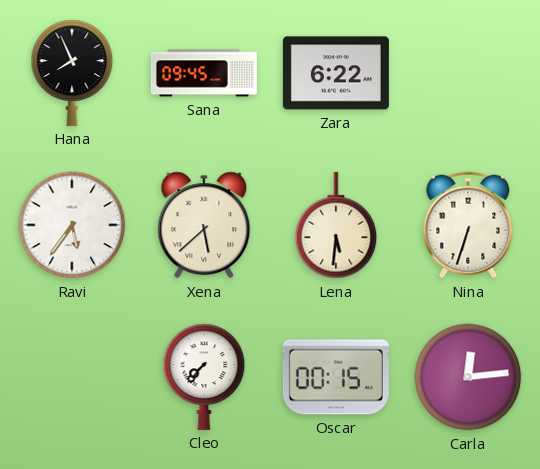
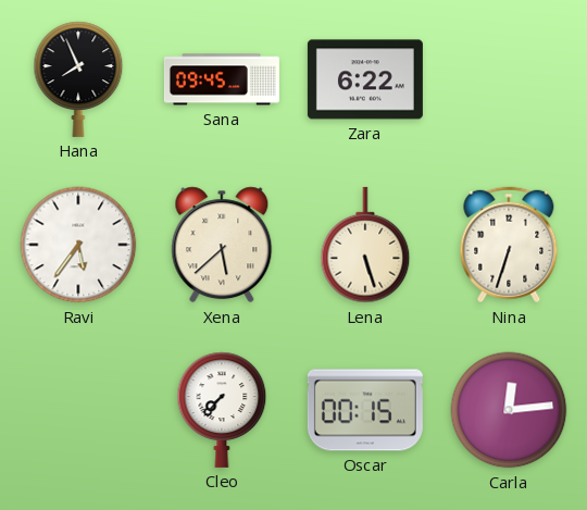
Lena: 5:31 -> 5:27
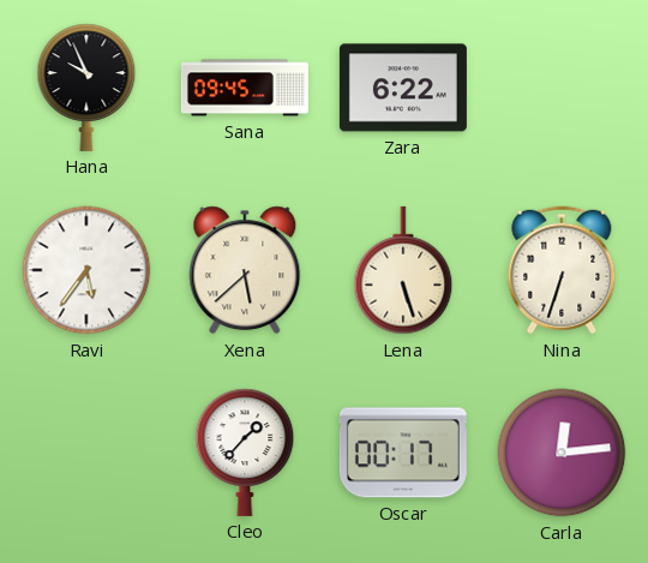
Hana: 7:56 -> 9:56
Cleo: 7:37 -> 1:37
Oscar: 00:15 -> 00:17
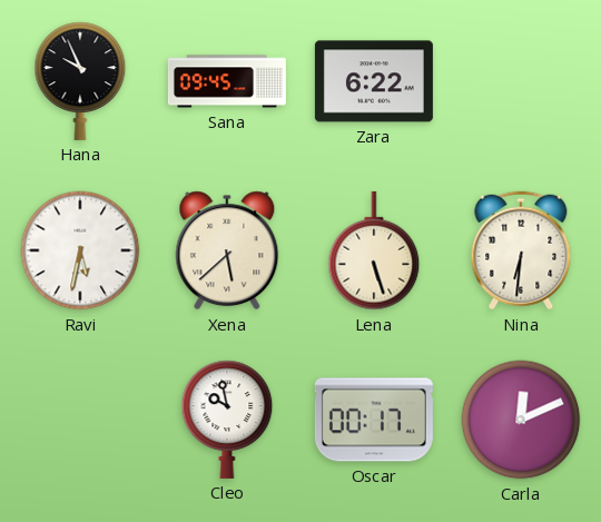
Ravi: 5:36 -> 5:32
Nina: 6:33 -> 6:31
Cleo: 1:37 -> 9:58
Carla: 12:14 -> 12:11
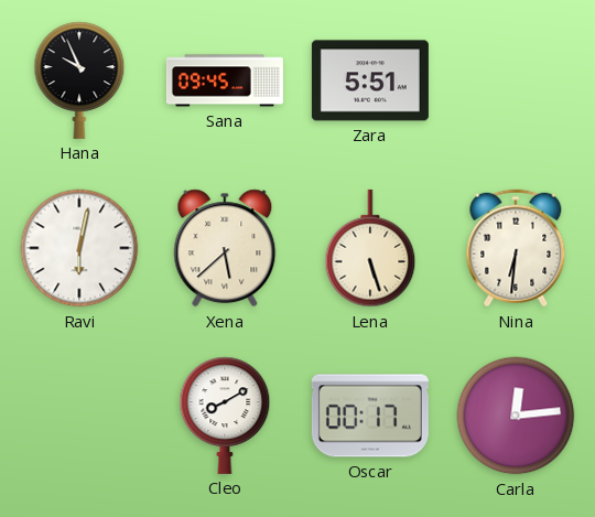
Zara: 6:22 -> 5:51
Ravi: 5:32 -> 6:02
Cleo: 9:58 -> 8:10
Carla: 12:11 -> 12:14
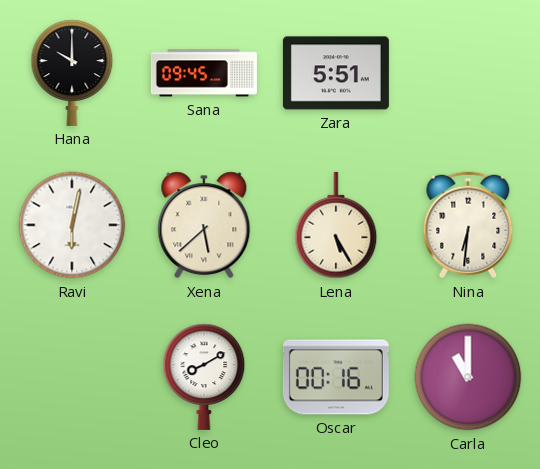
Hana: 9:56 -> 10:00
Lena: 5:27 -> 5:25
Oscar: 00:17 -> 00:16
Carla: 12:14 -> 11:00
